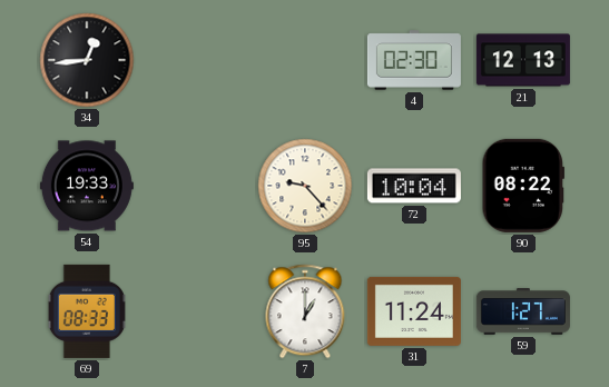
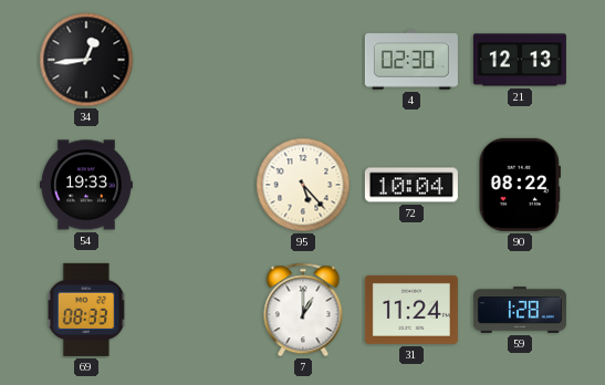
95: 9:23 -> 5:23
59: 1:27 -> 1:28
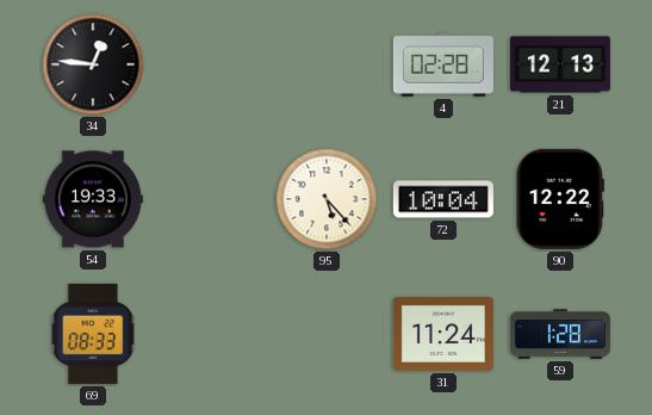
34: 12:44 -> 12:46
4: 02:30 -> 02:28
90: 08:22 -> 12:22
7: 1:00 -> none
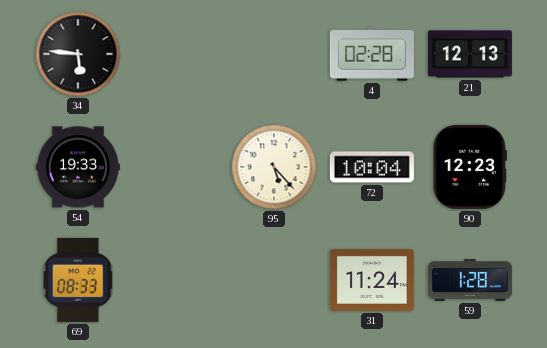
34: 12:46 -> 5:46
90: 12:22 -> 12:23
